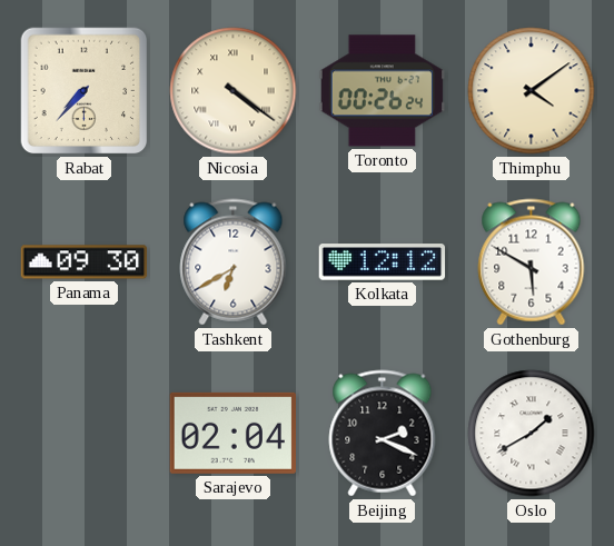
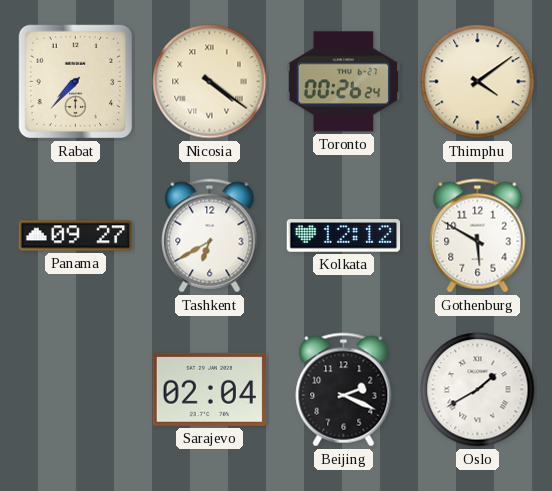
Panama: 09:30 -> 09:27
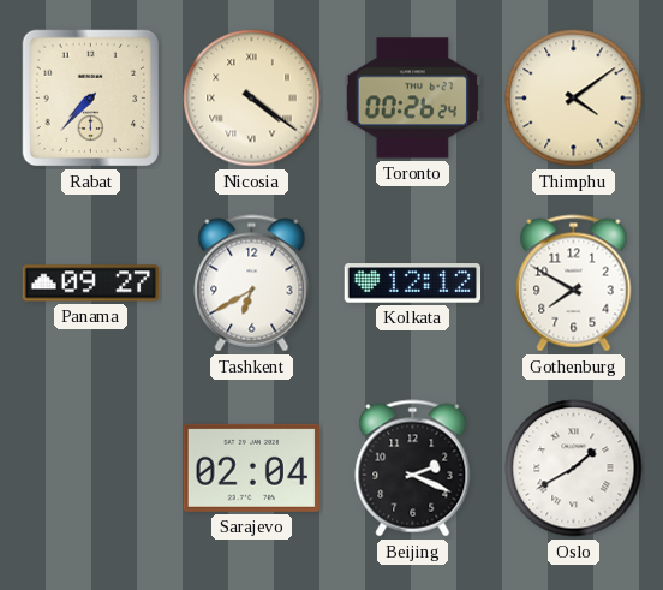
Gothenburg: 5:50 -> 7:50
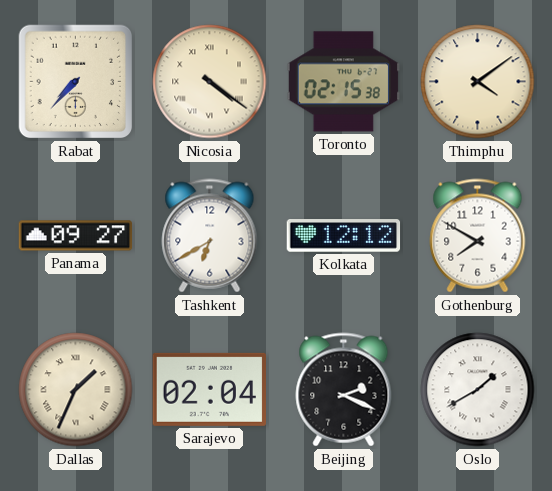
Toronto: 00:26 -> 02:15
Dallas: none -> 1:34
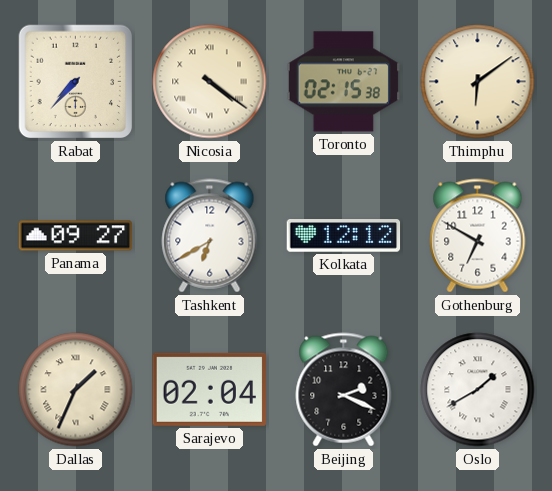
Thimphu: 4:09 -> 6:09
Gothenburg: 7:50 -> 6:50
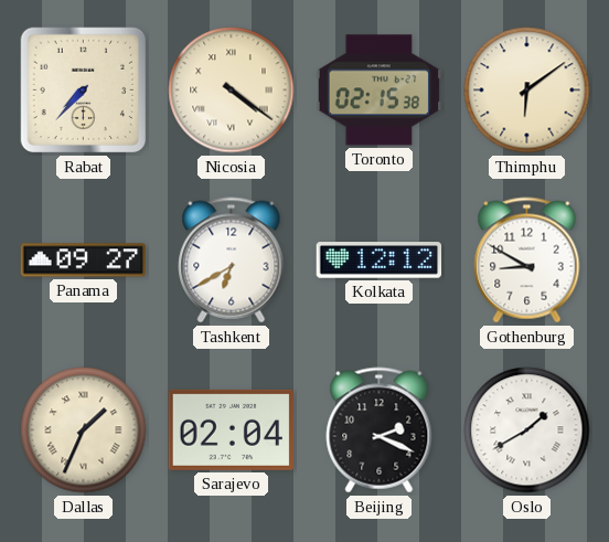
Gothenburg: 6:50 -> 8:50
